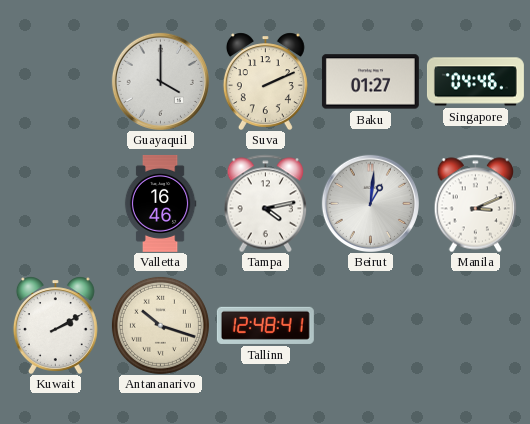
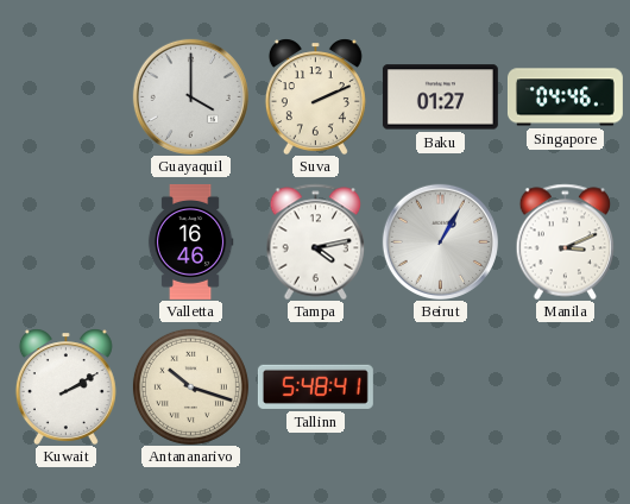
Beirut: 1:01 -> 1:05
Tallinn: 12:48 -> 5:48
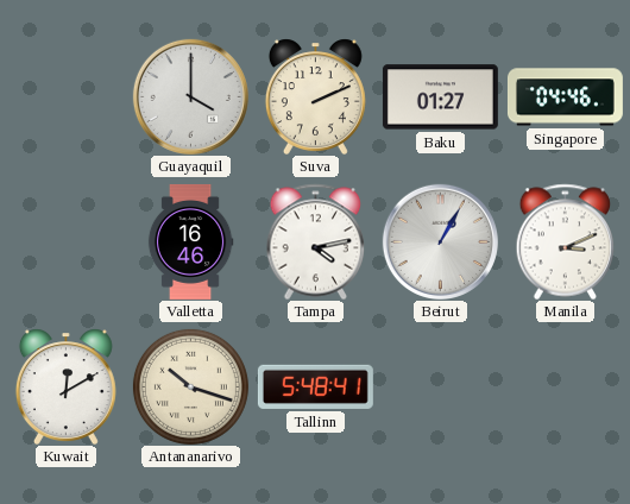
Kuwait: 2:10 -> 12:10
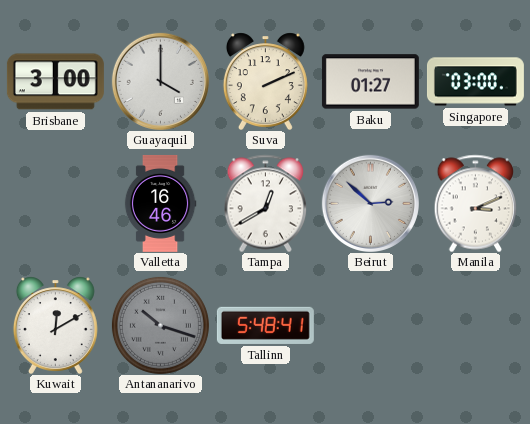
Brisbane: none -> 3:00
Singapore: 04:46 -> 03:00
Tampa: 4:13 -> 12:40
Beirut: 1:05 -> 2:52
Antananarivo dial: cream -> grey
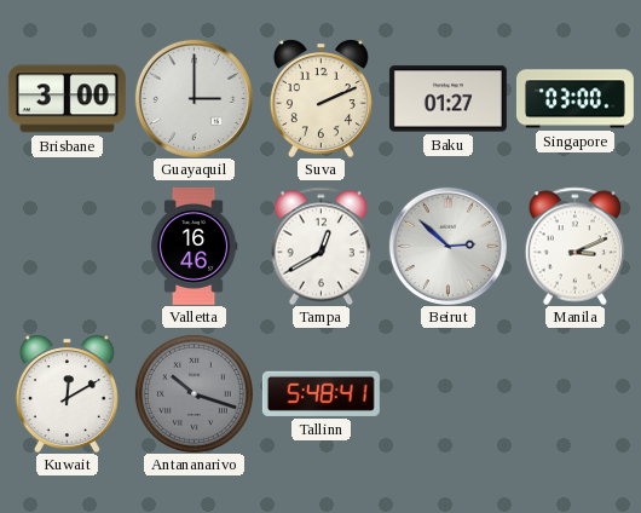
Guayaquil: 4:00 -> 3:00
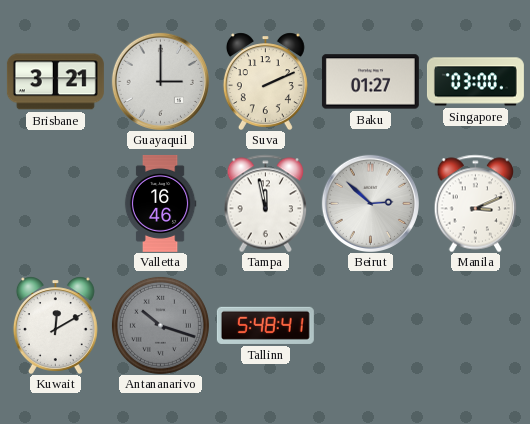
Brisbane: 3:00 -> 3:21
Tampa: 12:40 -> 11:58
